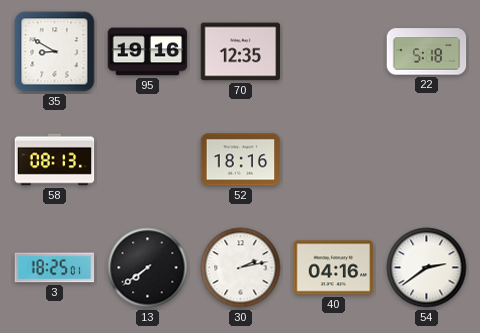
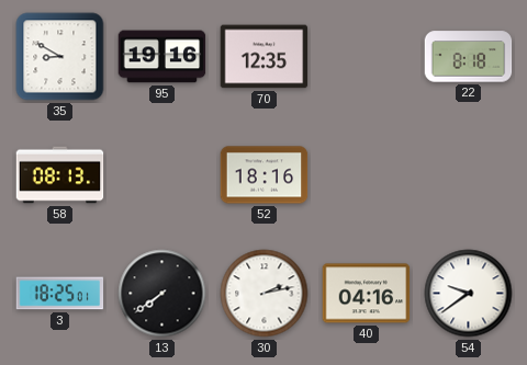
22: 5:18 -> 8:18
54: 2:39 -> 9:39
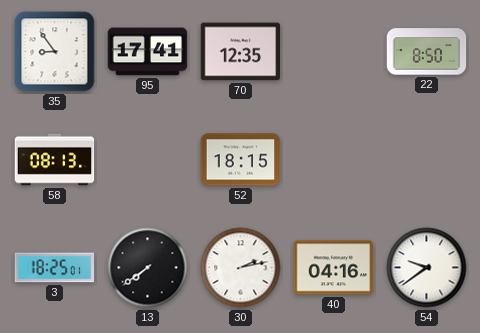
35: 8:50 -> 8:54
95: 19:16 -> 17:41
22: 8:18 -> 8:50
52: 18:16 -> 18:15
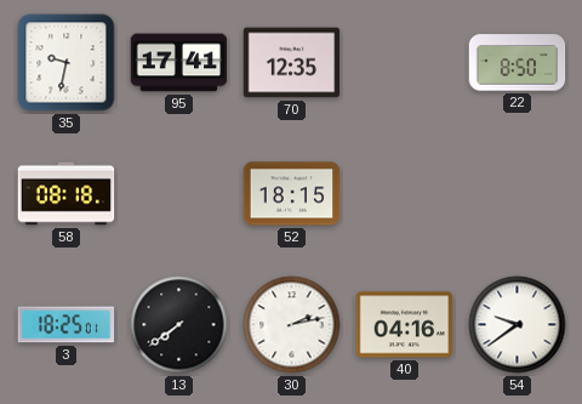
35: 8:54 -> 9:32
58: 08:13 -> 08:18
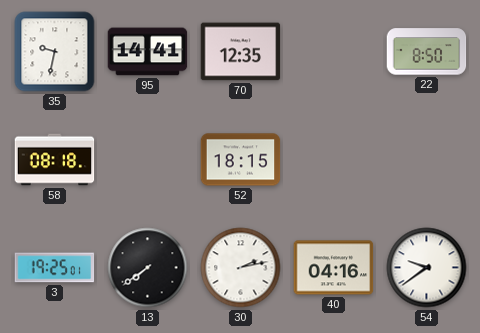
95: 17:41 -> 14:41
3: 18:25 -> 19:25
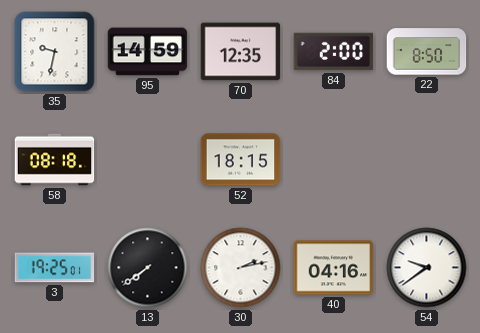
95: 14:41 -> 14:59
84: none -> 2:00
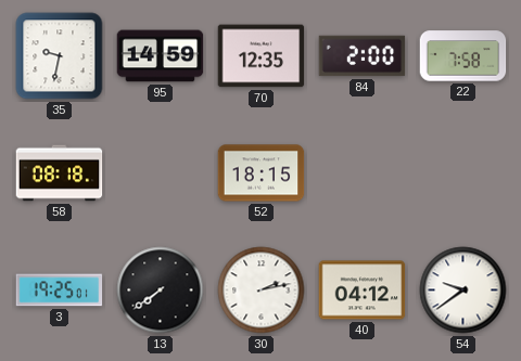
22: 8:50 -> 7:58
40: 04:16 -> 04:12
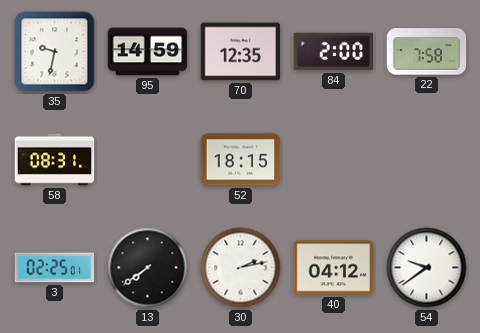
58: 08:18 -> 08:31
3: 19:25 -> 02:25
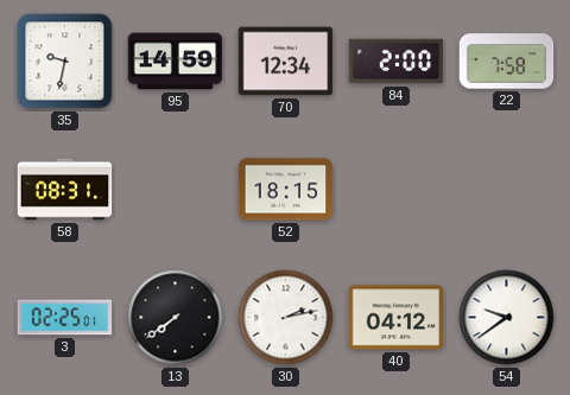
70: 12:35 -> 12:34
